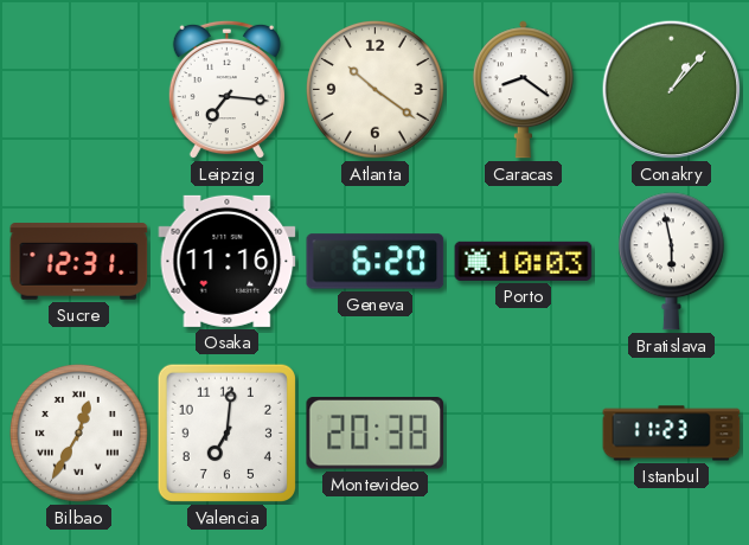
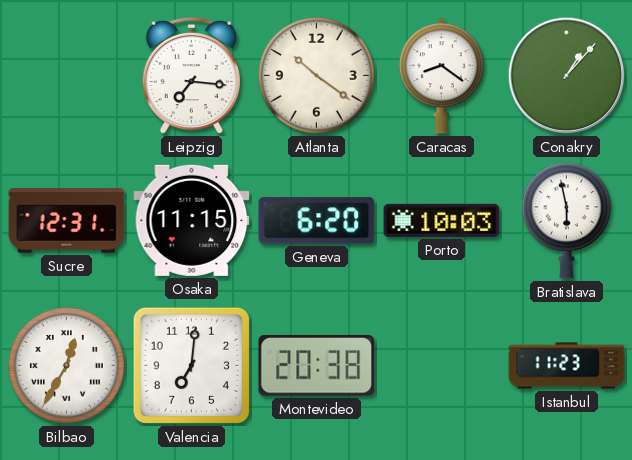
Osaka: 11:16 -> 11:15
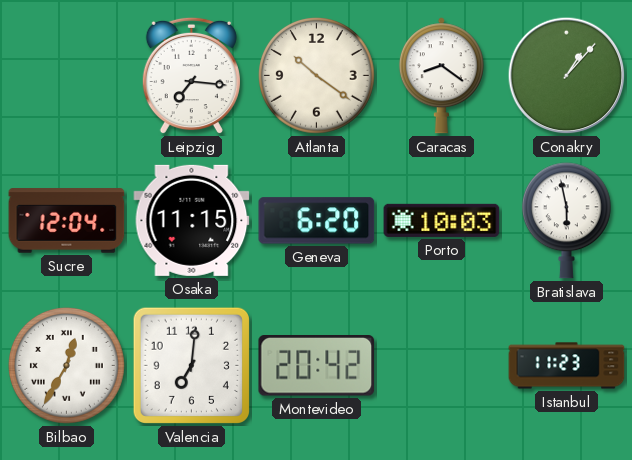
Sucre: 12:31 -> 12:04
Montevideo: 20:38 -> 20:42
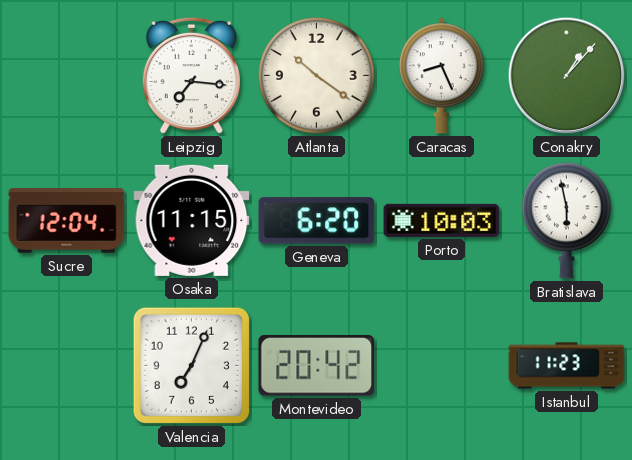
Caracas: 8:21 -> 8:26
Bilbao: 12:35 -> none
Valencia: 7:01 -> 7:04
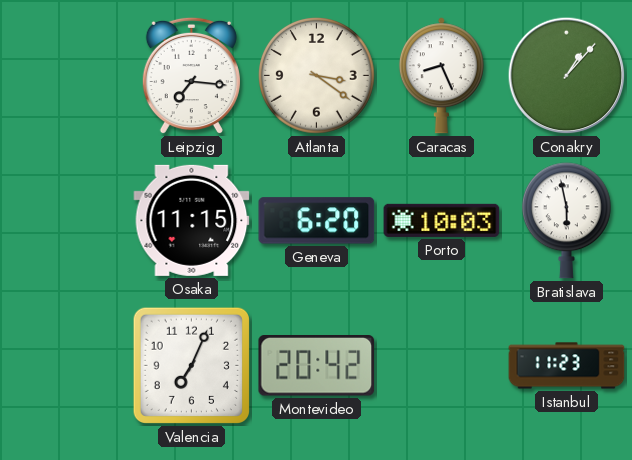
Atlanta: 10:21 -> 3:21
Sucre: 12:04 -> none
